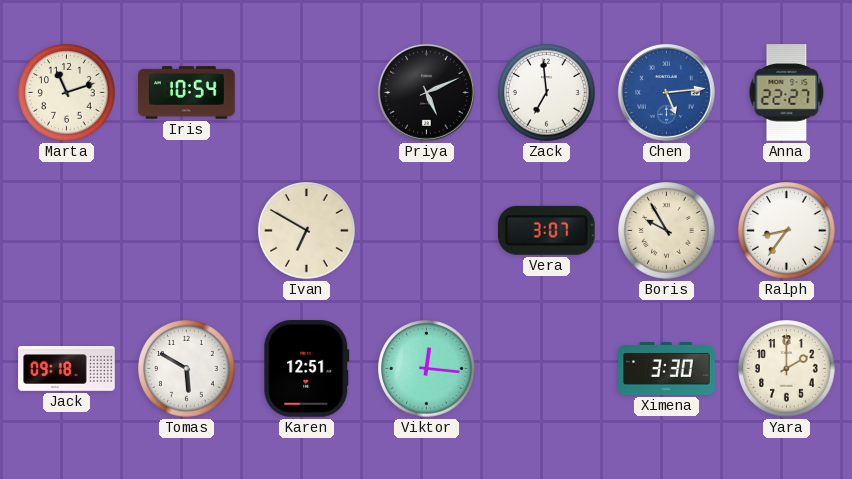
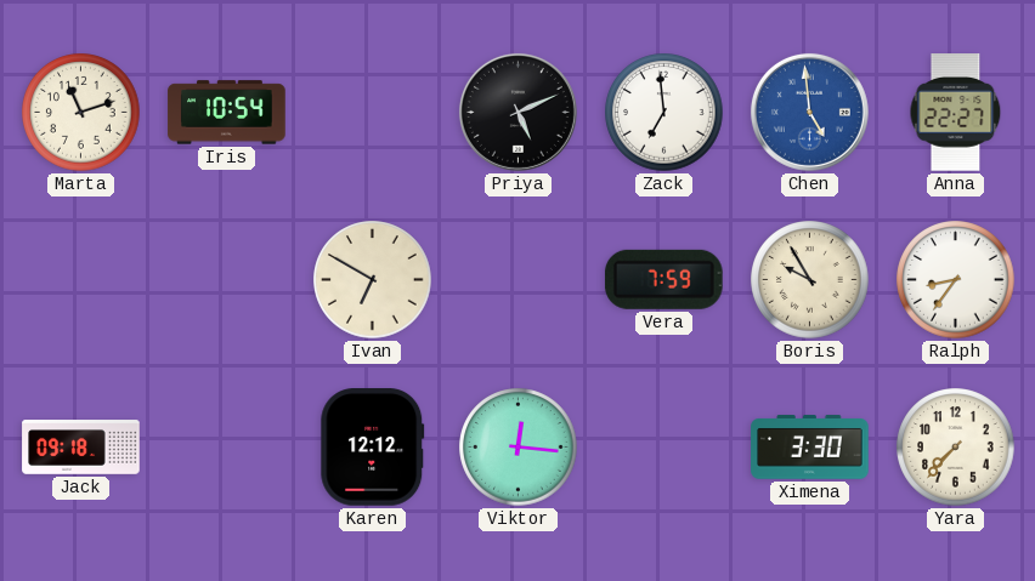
Chen: 5:14 -> 4:59
Vera: 3:07 -> 7:59
Tomas: 5:50 -> none
Karen: 12:51 -> 12:12
Yara: 2:00 -> 7:37
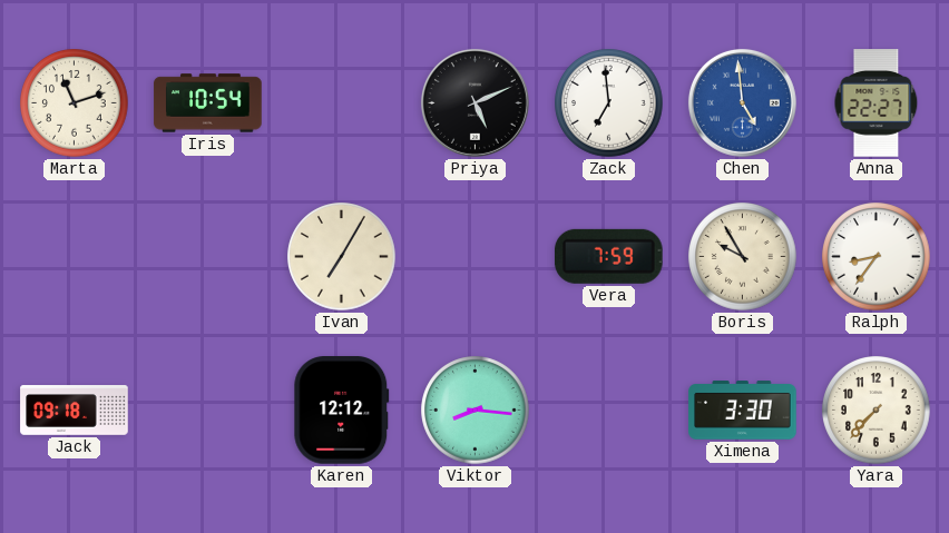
Ivan: 6:50 -> 7:05
Viktor: 12:16 -> 8:16
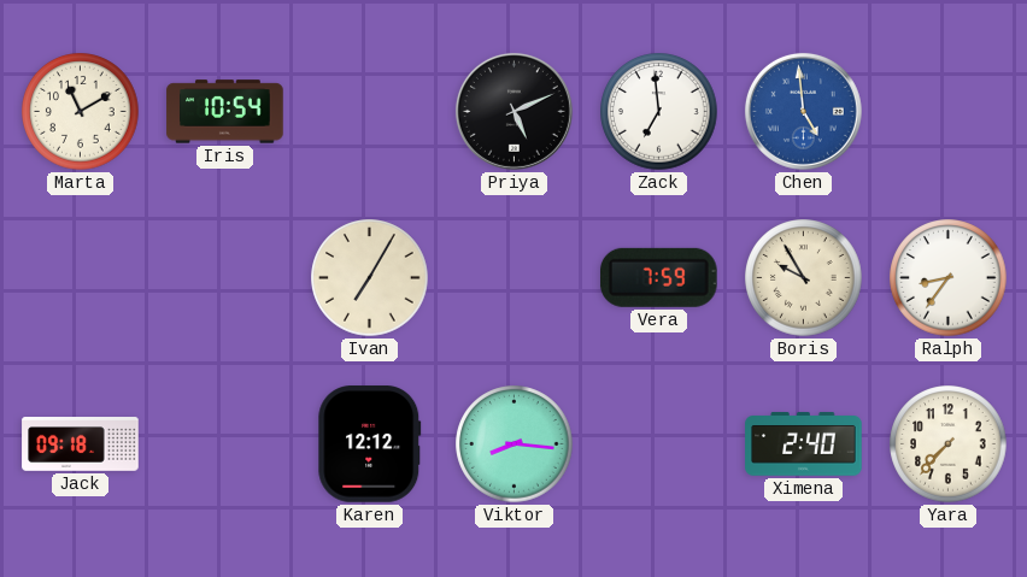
Marta: 11:12 -> 11:10
Anna: 22:27 -> none
Ximena: 3:30 -> 2:40
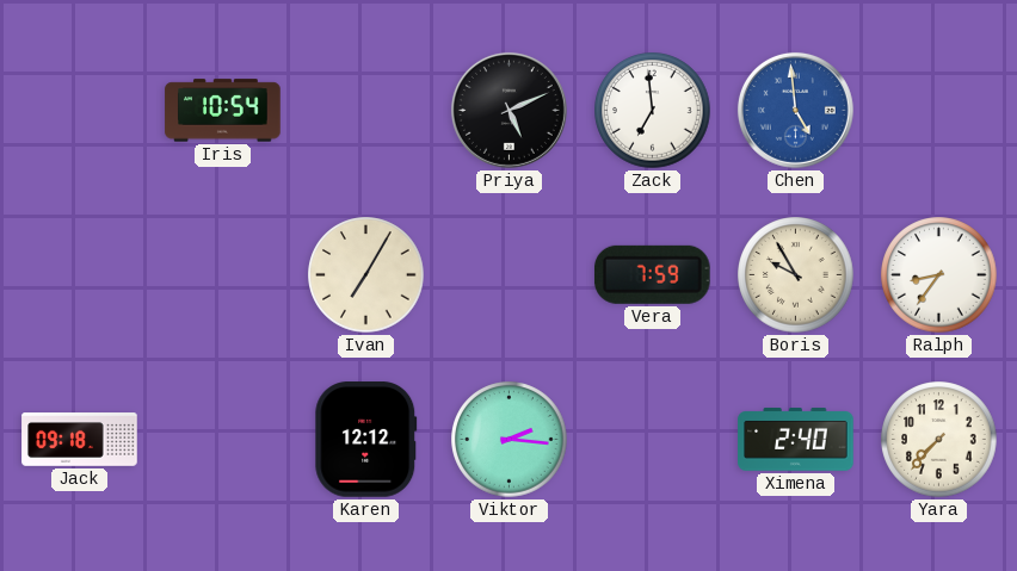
Marta: 11:10 -> none
Viktor: 8:16 -> 2:16
